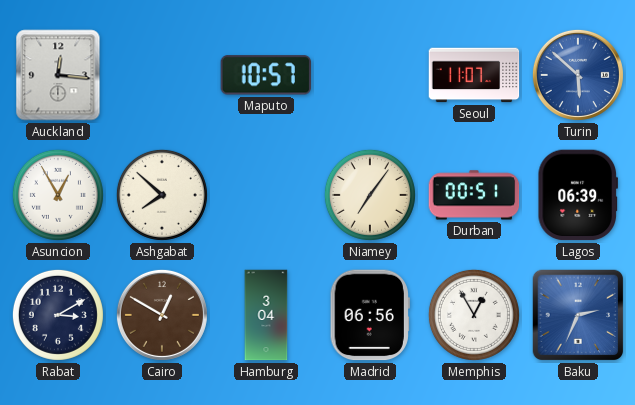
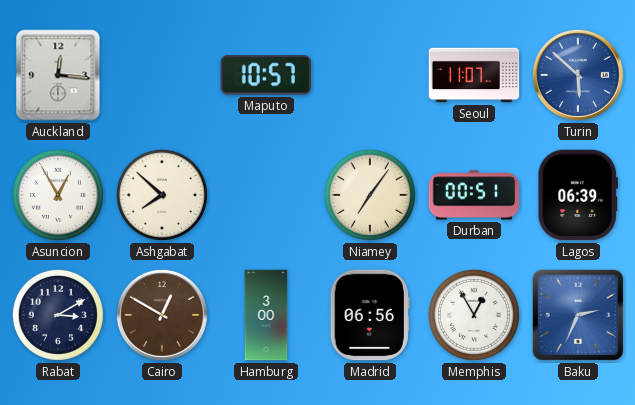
Hamburg: 3:04 -> 3:00
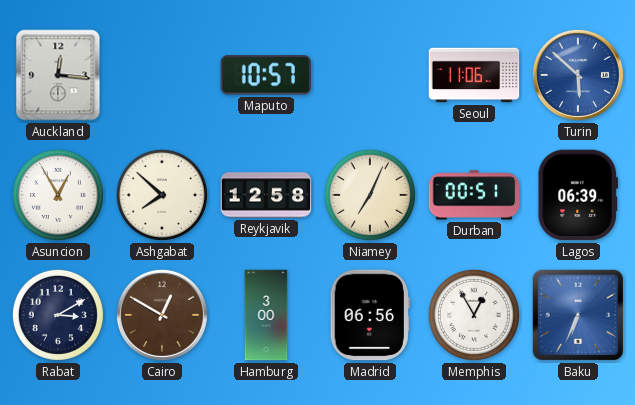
Seoul: 11:07 -> 11:06
Reykjavik: none -> 12:58
Niamey: 7:06 -> 7:04
Baku: 2:34 -> 6:34
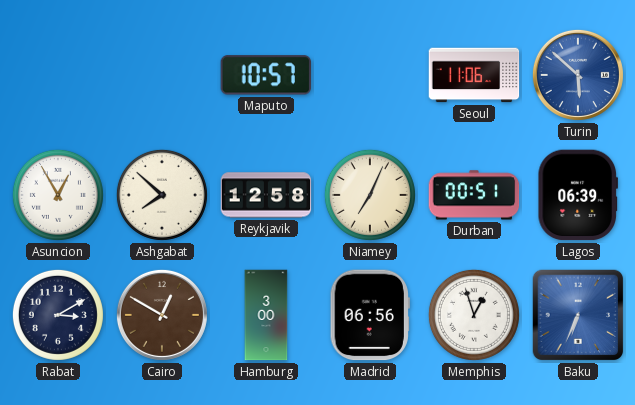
Auckland: 12:16 -> none
Memphis: 12:55 -> 12:57
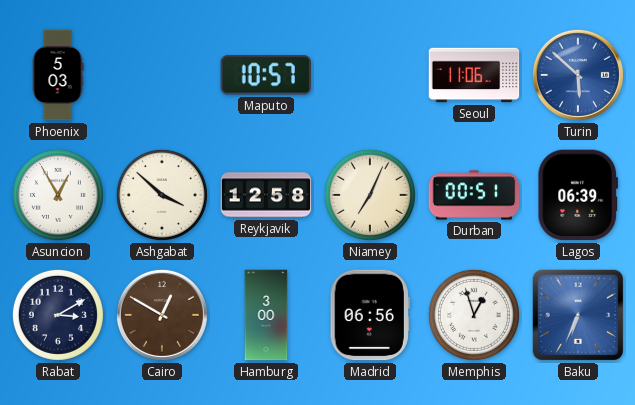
Phoenix: none -> 5:03
Ashgabat: 7:52 -> 3:52
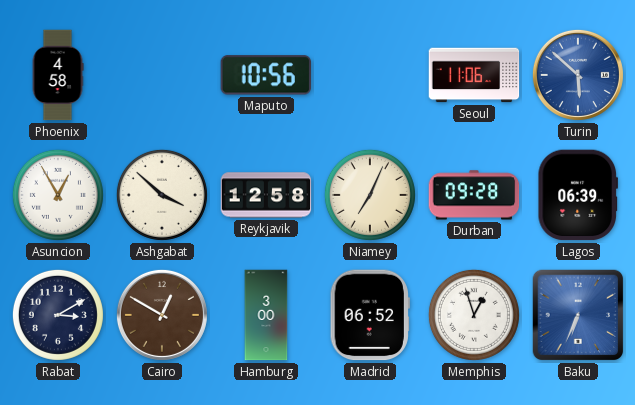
Phoenix: 5:03 -> 4:58
Maputo: 10:57 -> 10:56
Durban: 00:51 -> 09:28
Madrid: 06:56 -> 06:52
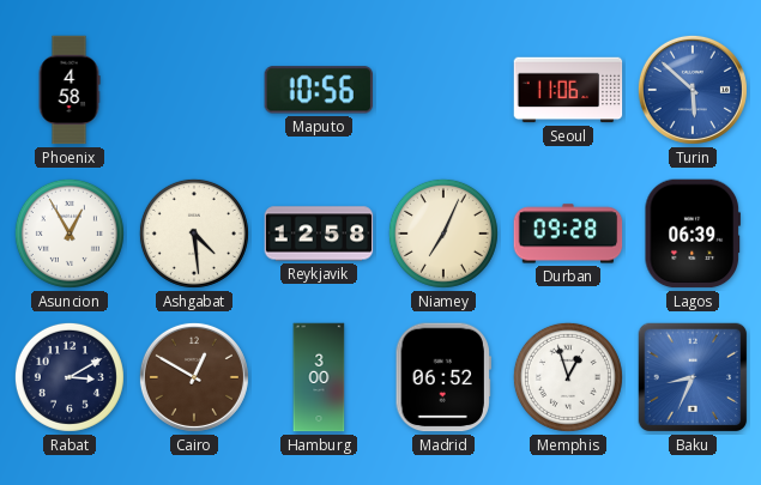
Ashgabat: 3:52 -> 4:29
Baku: 6:34 -> 8:34
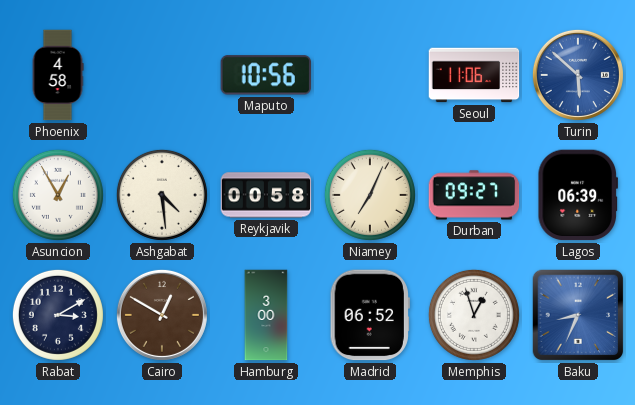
Reykjavik: 12:58 -> 00:58
Durban: 09:28 -> 09:27
